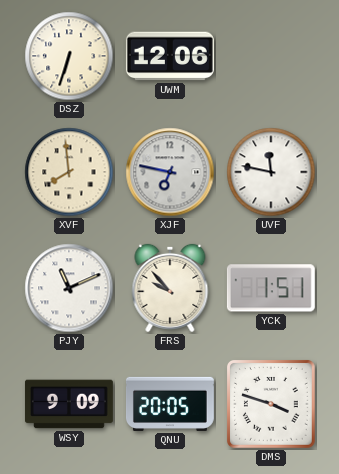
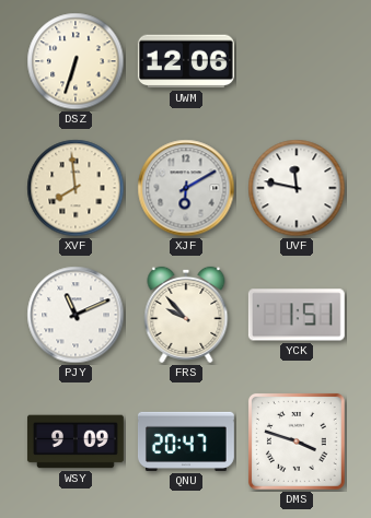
XJF: 6:47 -> 6:10
QNU: 20:05 -> 20:47
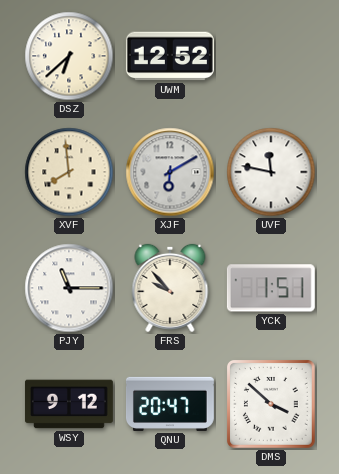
DSZ: 6:33 -> 6:38
UWM: 12:06 -> 12:52
PJY: 11:11 -> 11:15
WSY: 9:09 -> 9:12
DMS: 3:48 -> 3:52
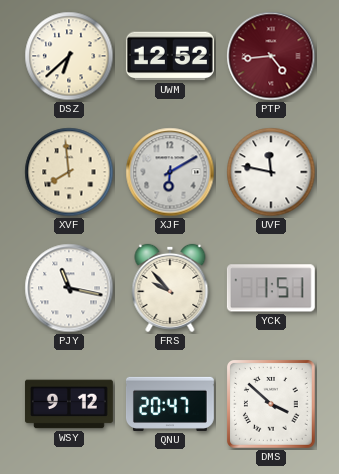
PTP: none -> 4:44
PJY: 11:15 -> 11:17
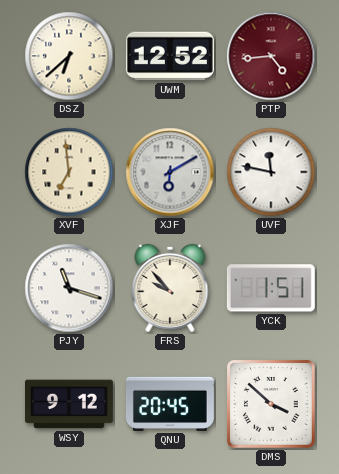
XVF: 7:59 -> 6:59
PJY: 11:17 -> 11:18
QNU: 20:47 -> 20:45
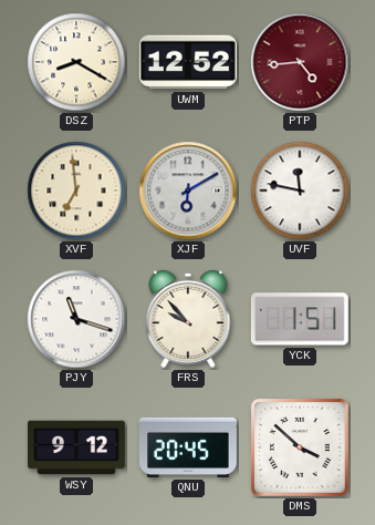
DSZ: 6:38 -> 8:20
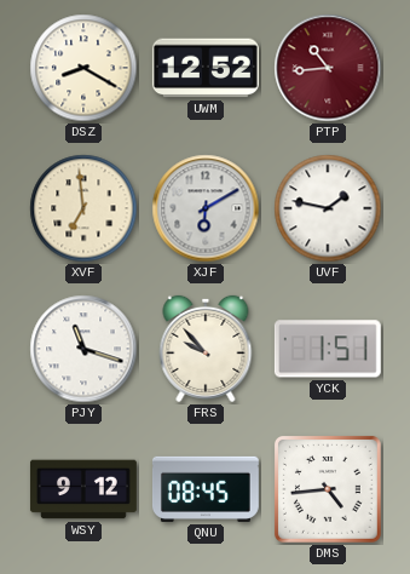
PTP: 4:44 -> 10:44
UVF: 11:47 -> 1:47
QNU: 20:45 -> 08:45
DMS: 3:52 -> 4:44
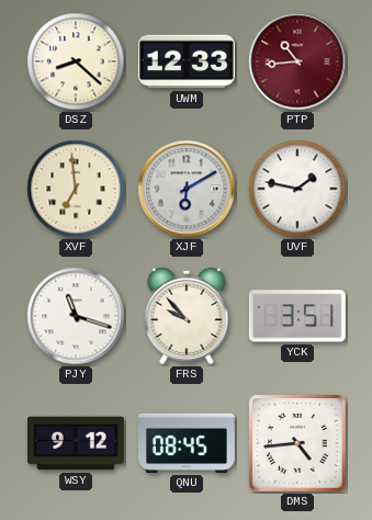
DSZ: 8:20 -> 8:22
UWM: 12:52 -> 12:33
YCK: 1:51 -> 3:51
